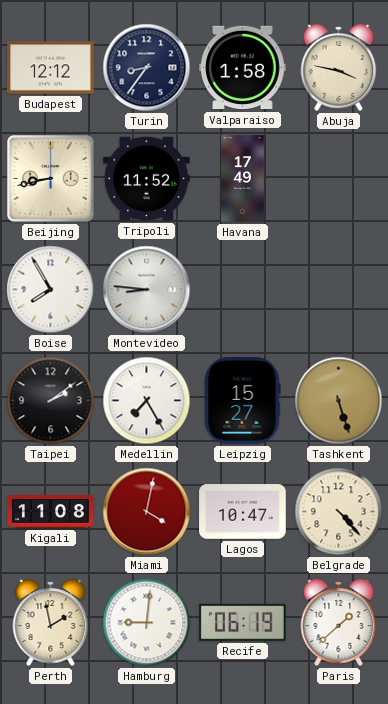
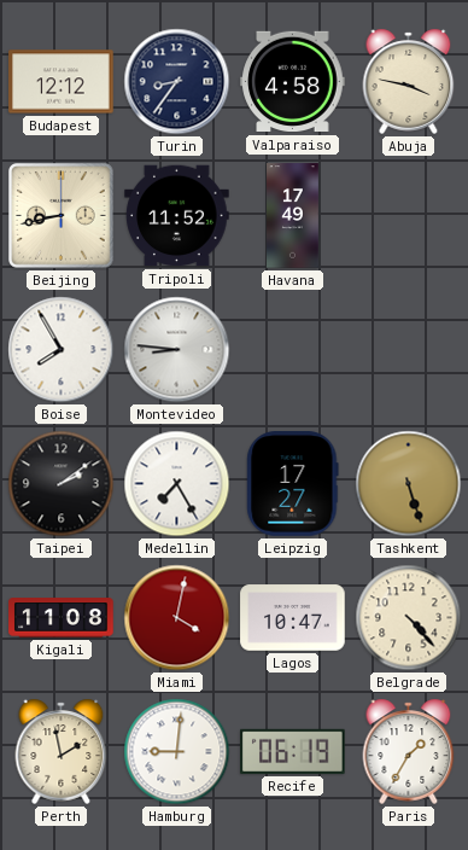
Valparaiso: 1:58 -> 4:58
Leipzig: 15:27 -> 17:27
Paris: 1:38 -> 1:35
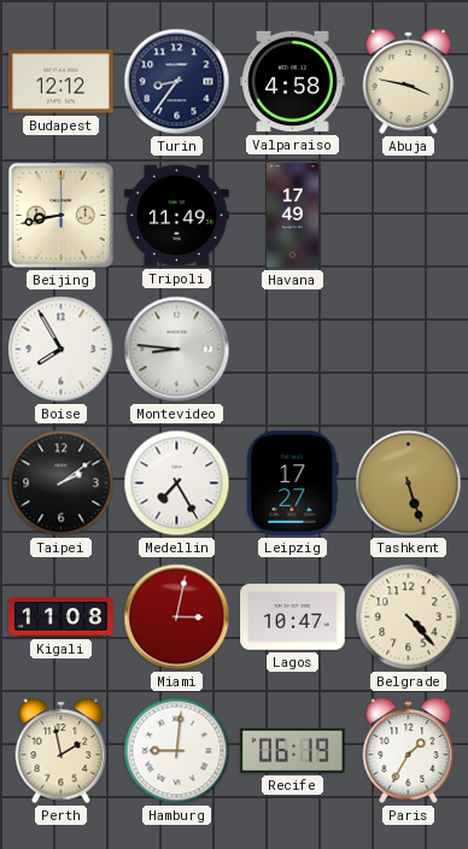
Tripoli: 11:52 -> 11:49
Miami: 4:02 -> 3:02
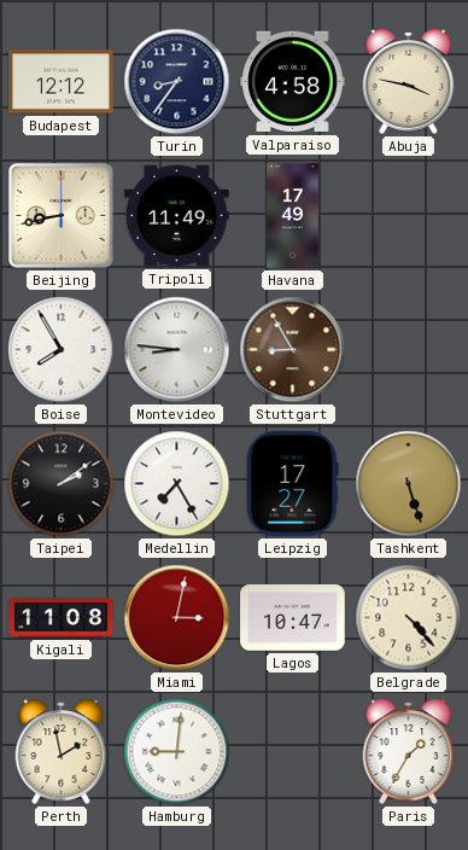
Stuttgart: none -> 8:55
Recife: 06:19 -> none
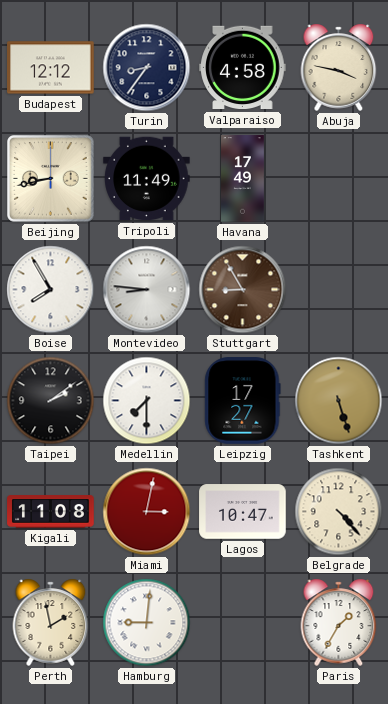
Medellin: 7:25 -> 7:30
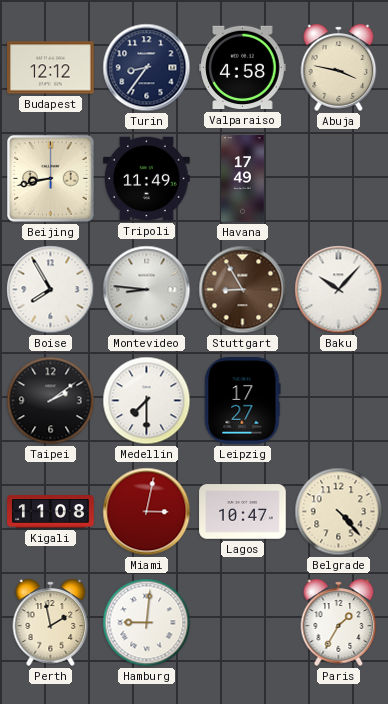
Baku: none -> 10:07
Tashkent: 5:27 -> none
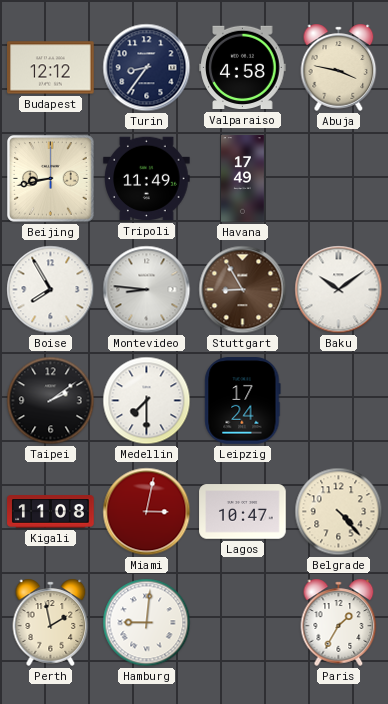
Baku: 10:07 -> 10:09
Leipzig: 17:27 -> 17:24
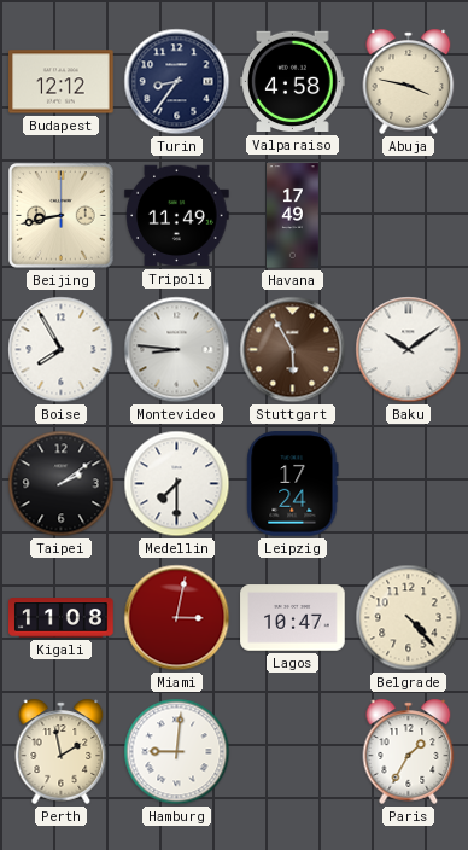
Stuttgart: 8:55 -> 5:55
